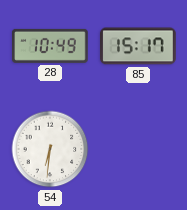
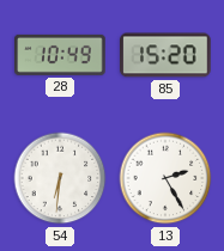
85: 15:17 -> 15:20
13: none -> 2:25
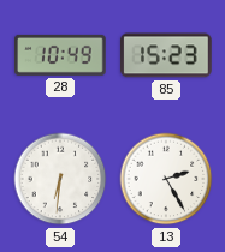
85: 15:20 -> 15:23
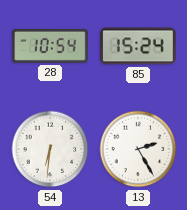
28: 10:49 -> 10:54
85: 15:23 -> 15:24
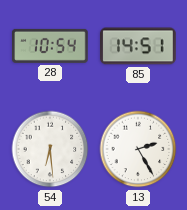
85: 15:24 -> 14:51
54: 6:31 -> 6:29
